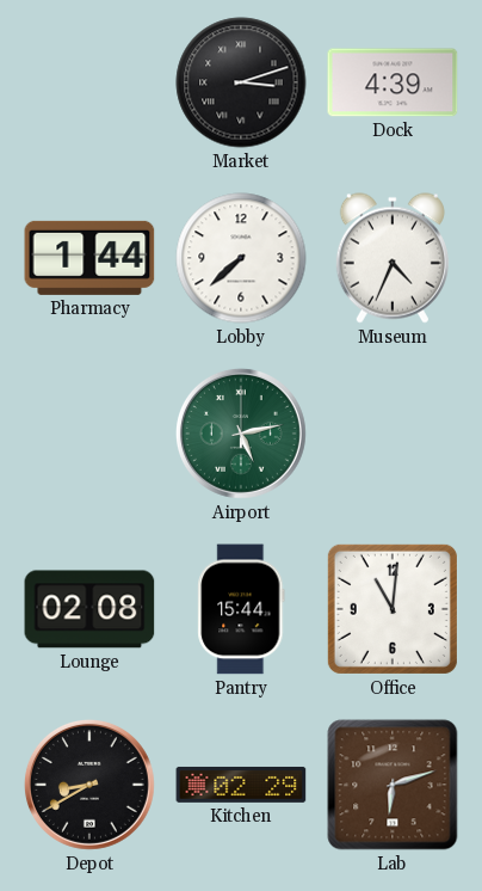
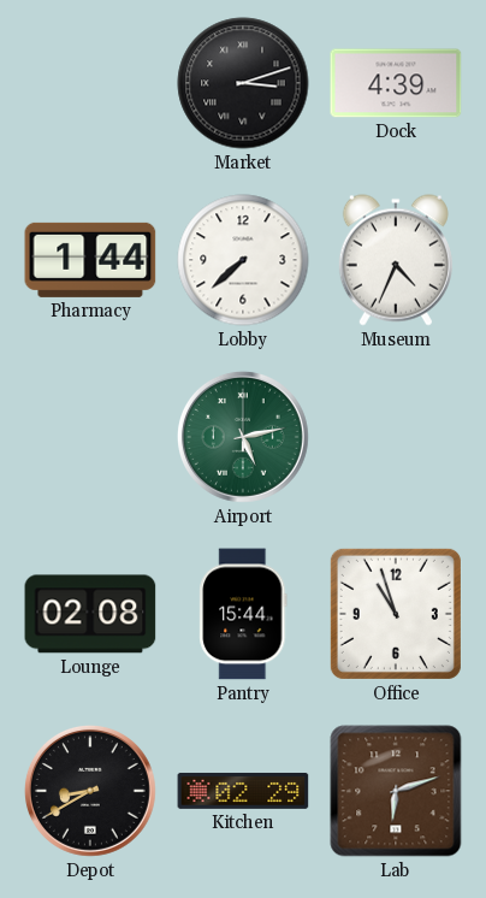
Office: 11:01 -> 10:57
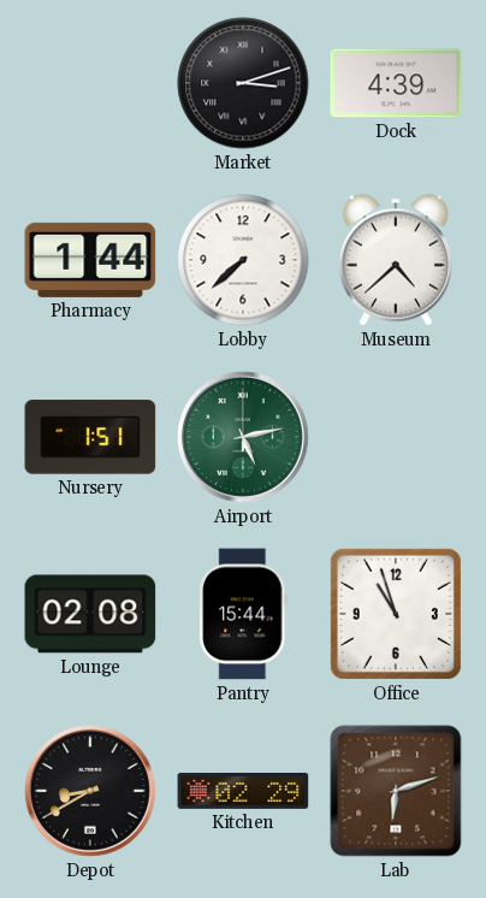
Museum: 4:34 -> 4:38
Nursery: none -> 1:51
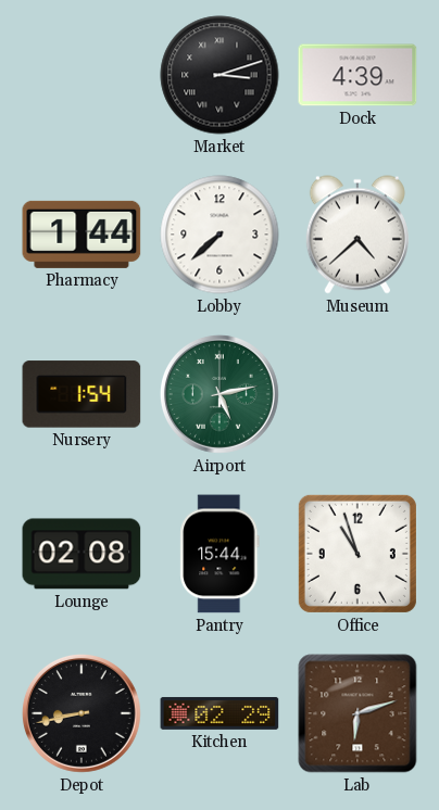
Nursery: 1:51 -> 1:54
Depot: 8:40 -> 8:43
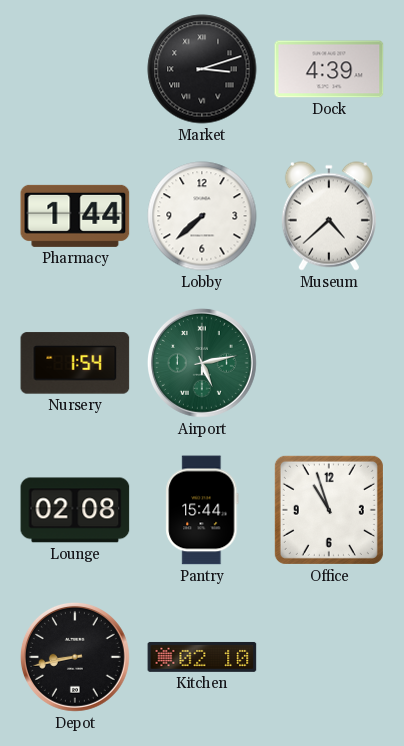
Kitchen: 02:29 -> 02:10
Lab: 6:12 -> none
